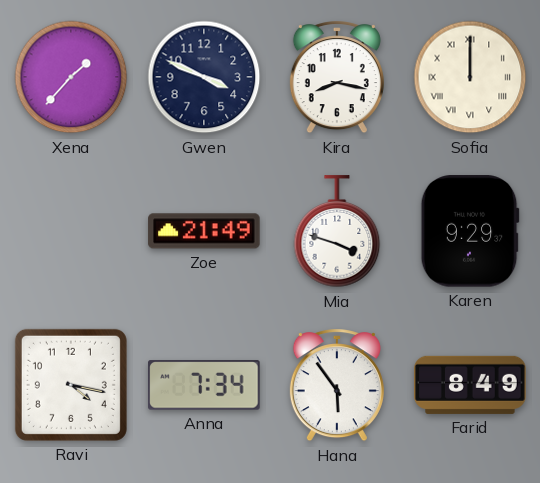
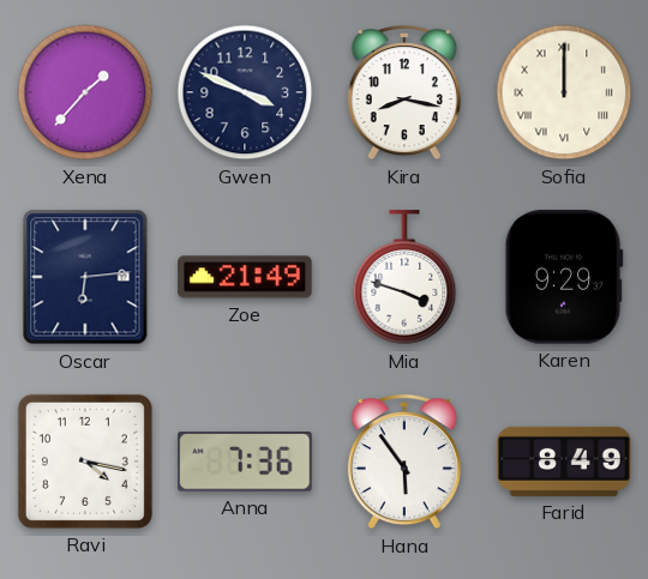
Oscar: none -> 6:14
Anna: 7:34 -> 7:36
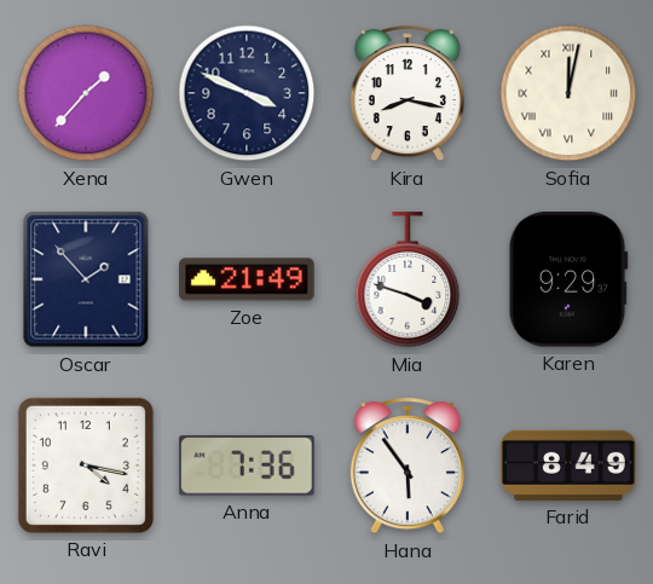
Sofia: 12:00 -> 12:02
Oscar: 6:14 -> 1:53
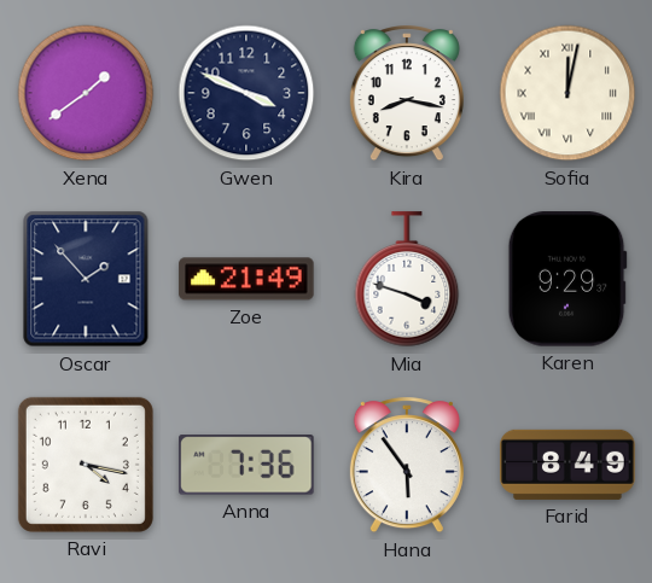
Xena: 1:37 -> 1:39
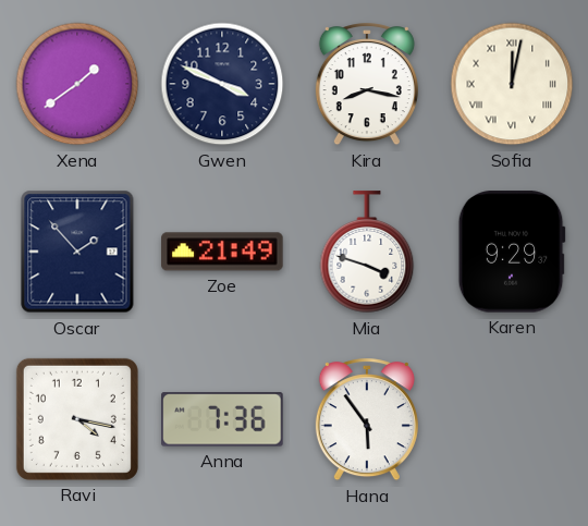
Farid: 8:49 -> none
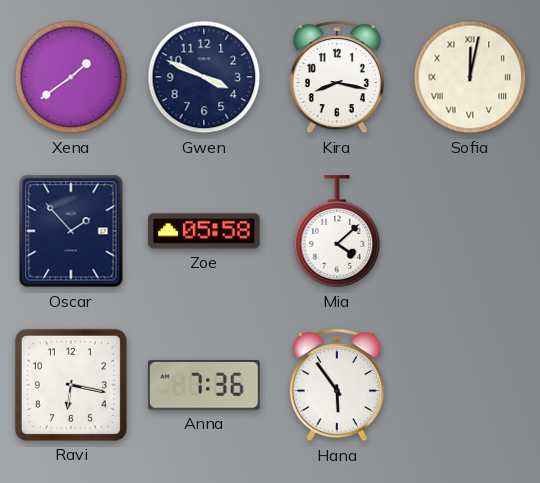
Zoe: 21:49 -> 05:58
Mia: 3:48 -> 4:08
Karen: 9:29 -> none
Ravi: 4:17 -> 6:17
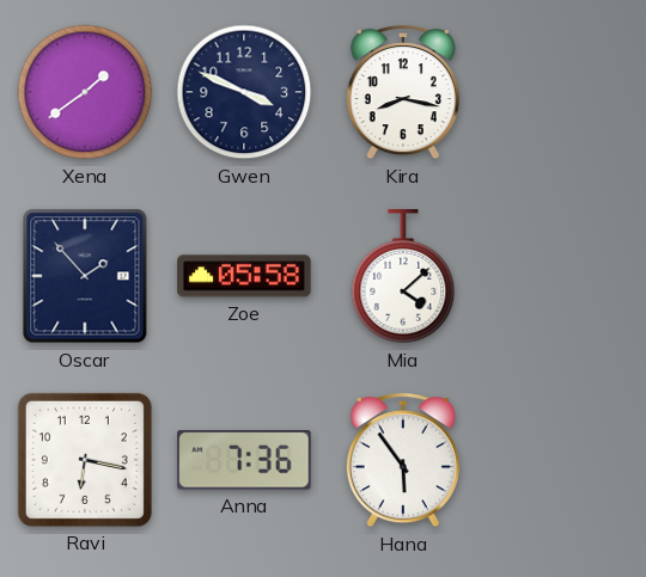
Sofia: 12:02 -> none
